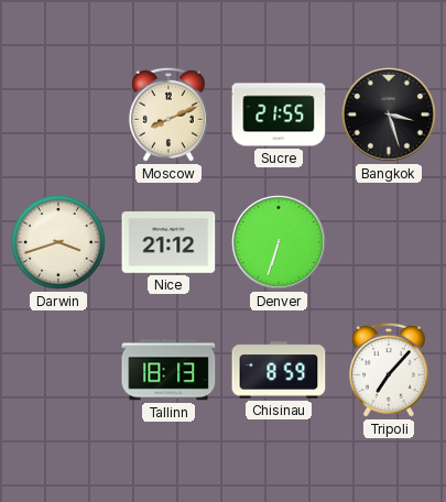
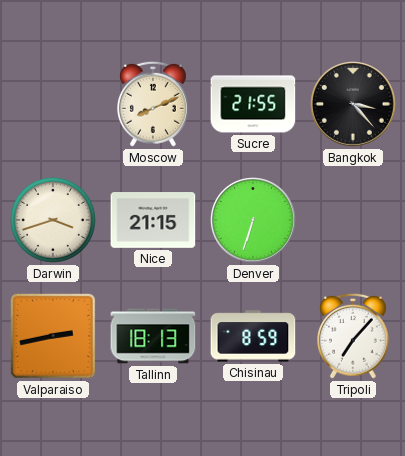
Bangkok: 3:27 -> 3:23
Nice: 21:12 -> 21:15
Valparaiso: none -> 2:43
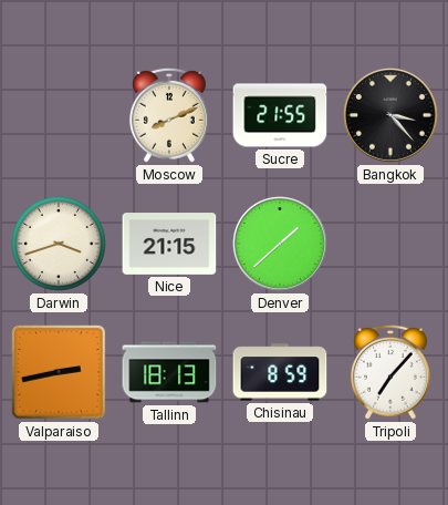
Denver: 6:33 -> 1:38
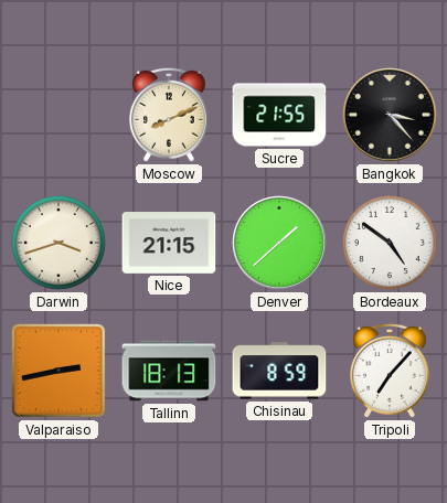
Bordeaux: none -> 4:51
